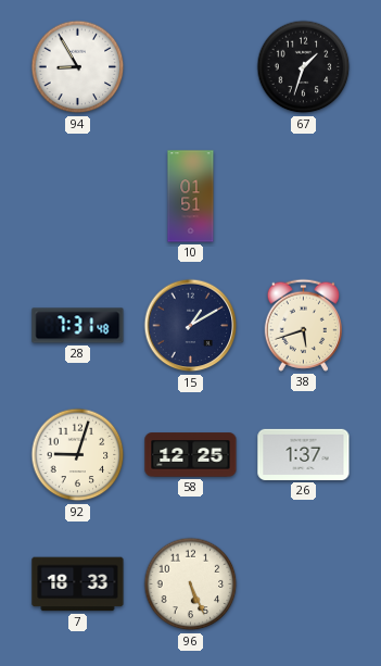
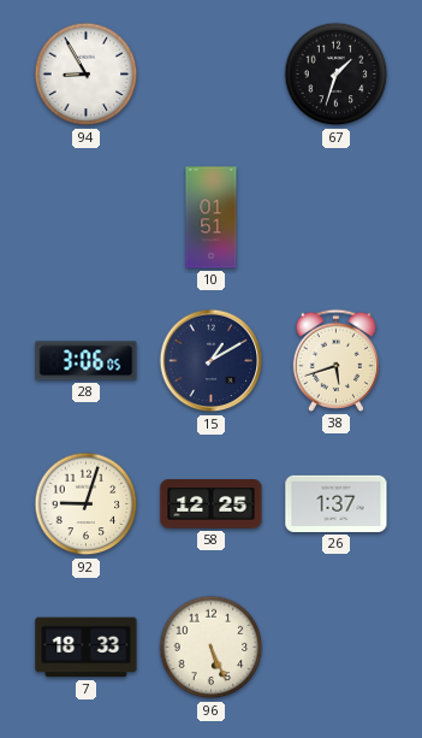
28: 7:31 -> 3:06
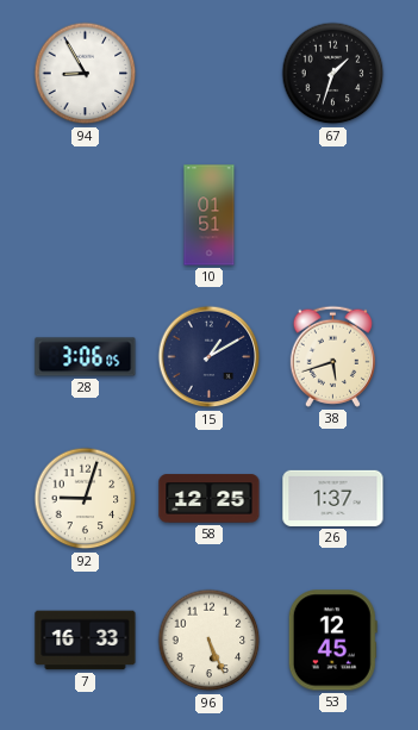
7: 18:33 -> 16:33
53: none -> 12:45
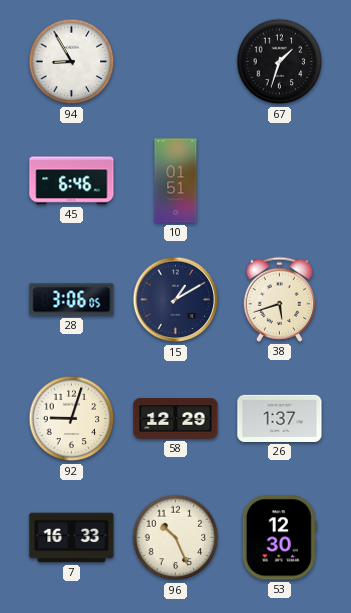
45: none -> 6:46
58: 12:25 -> 12:29
96: 5:26 -> 10:26
53: 12:45 -> 12:30
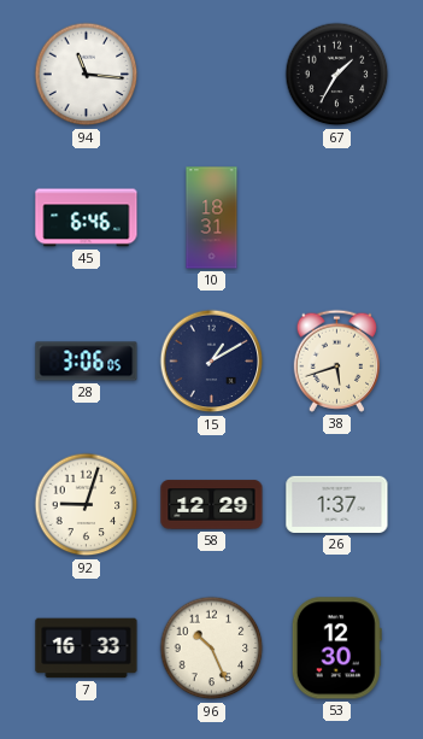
94: 8:55 -> 11:16
67: 1:33 -> 1:35
10: 01:51 -> 18:31
